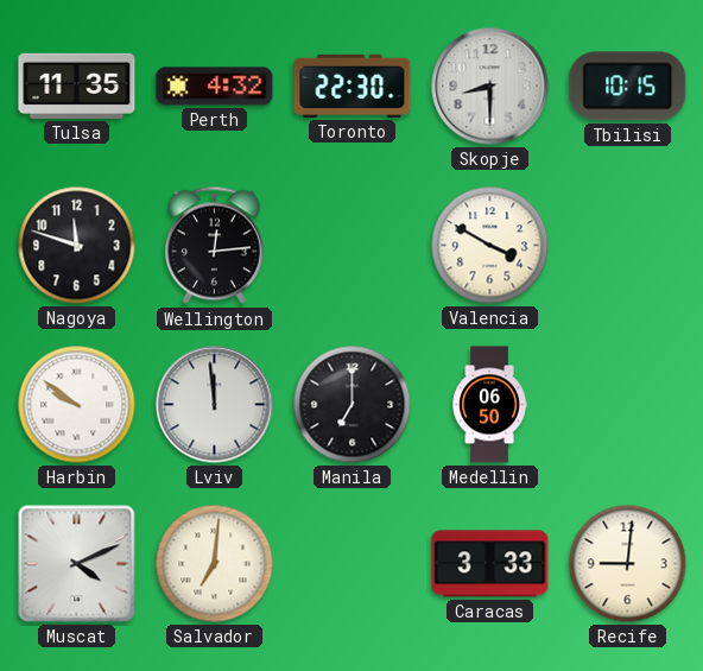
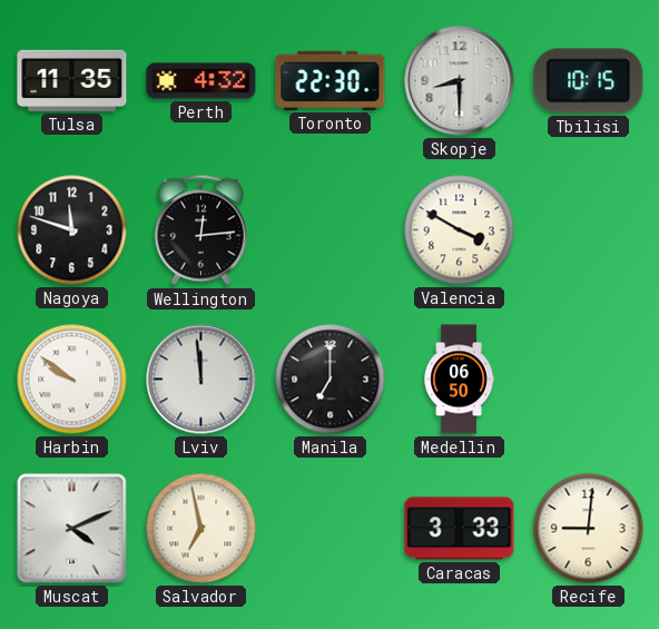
Salvador: 7:01 -> 6:58
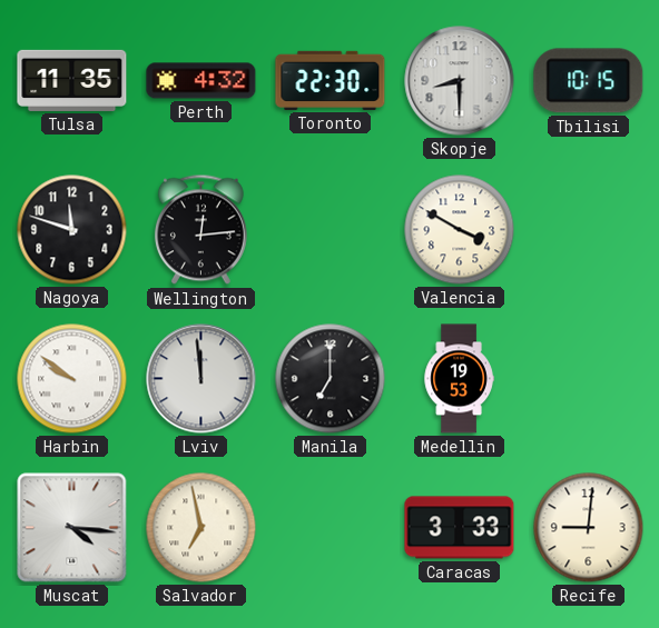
Medellin: 06:50 -> 19:53
Muscat: 4:11 -> 4:16
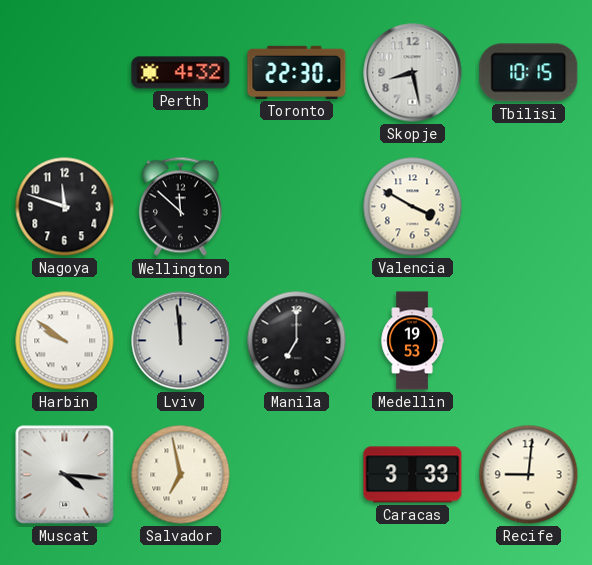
Tulsa: 11:35 -> none
Skopje: 8:30 -> 8:28
Wellington: 12:14 -> 11:52
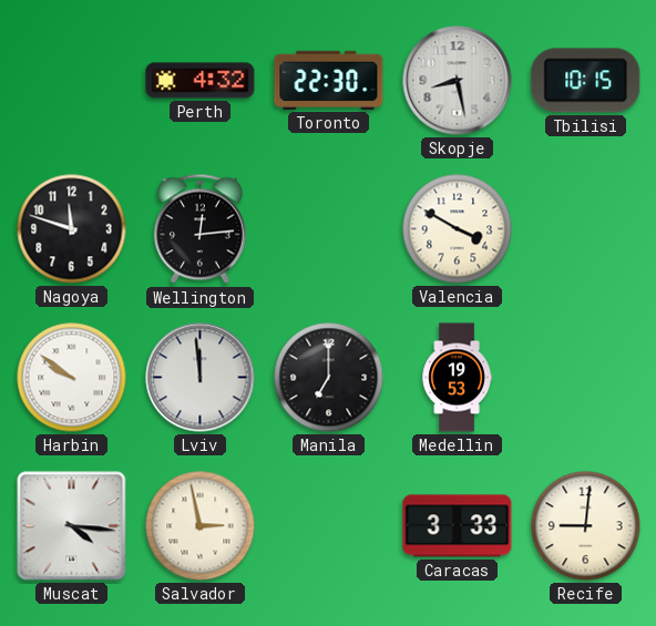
Wellington: 11:52 -> 12:14
Salvador: 6:58 -> 2:58
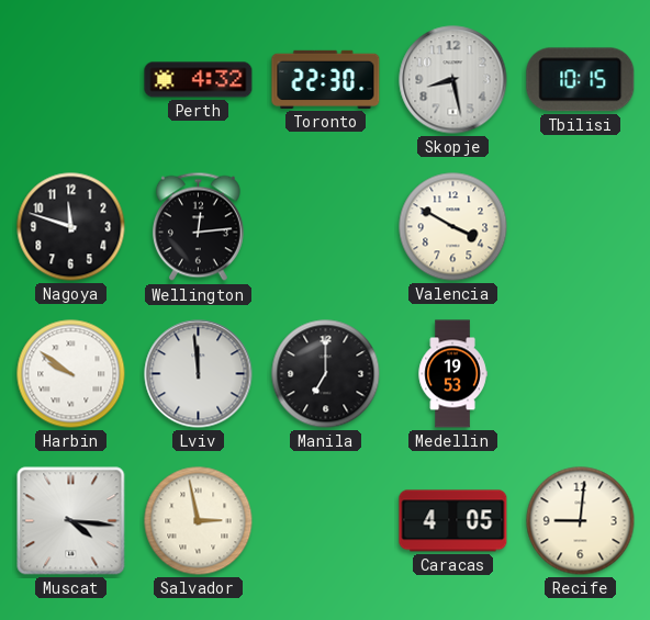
Caracas: 3:33 -> 4:05
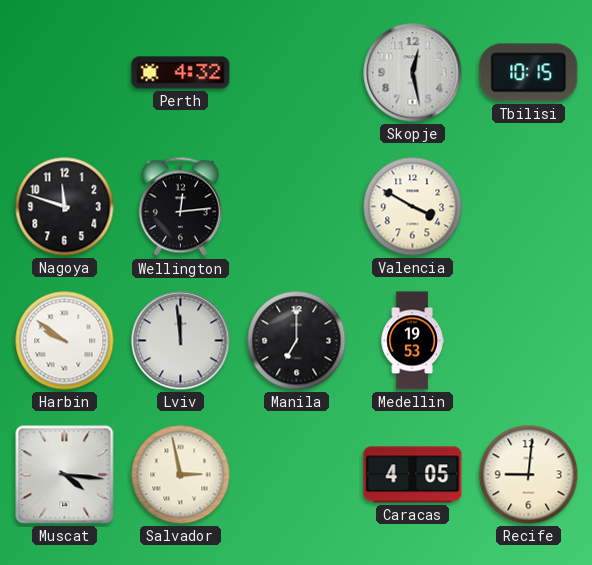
Toronto: 22:30 -> none
Skopje: 8:28 -> 12:28
